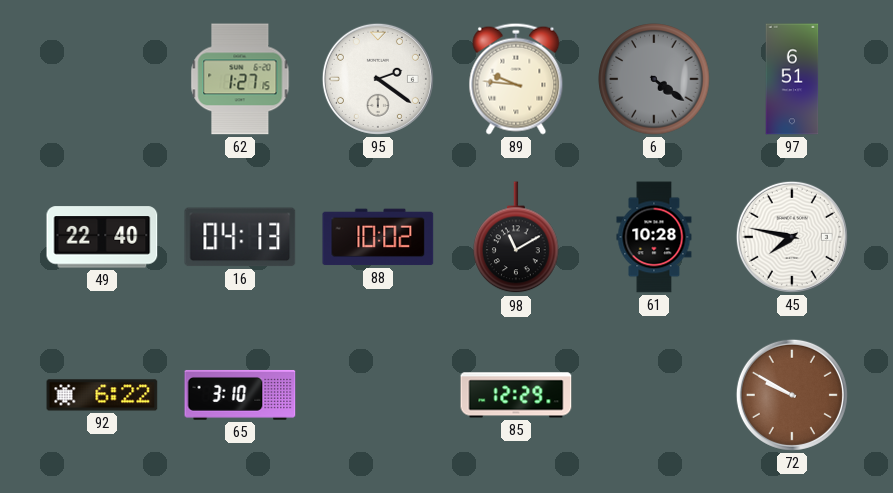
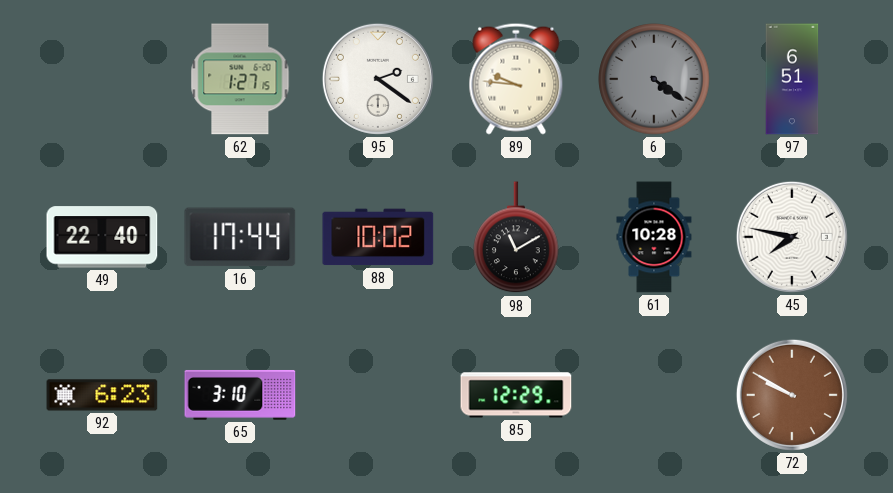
16: 04:13 -> 17:44
92: 6:22 -> 6:23
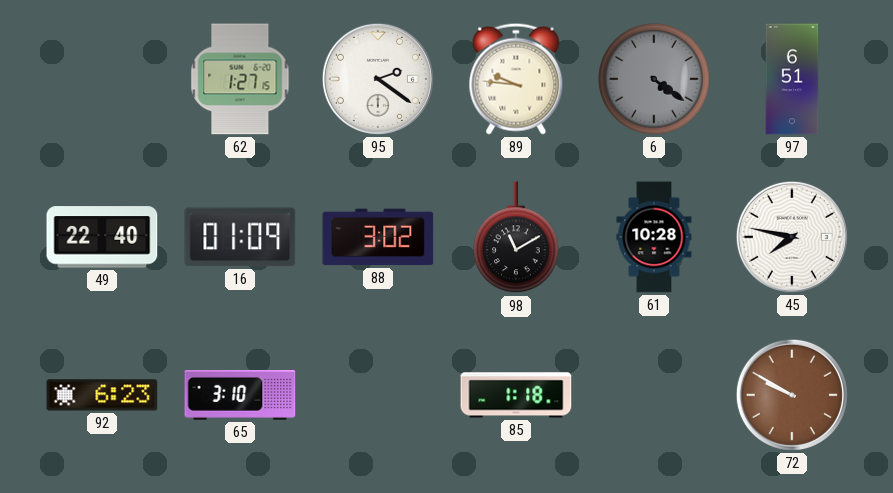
16: 17:44 -> 01:09
88: 10:02 -> 3:02
85: 12:29 -> 1:18
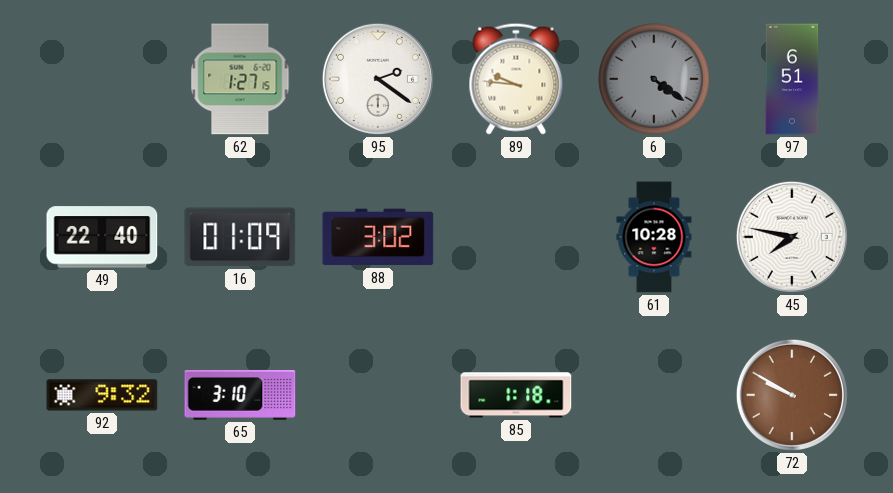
98: 11:10 -> none
92: 6:23 -> 9:32
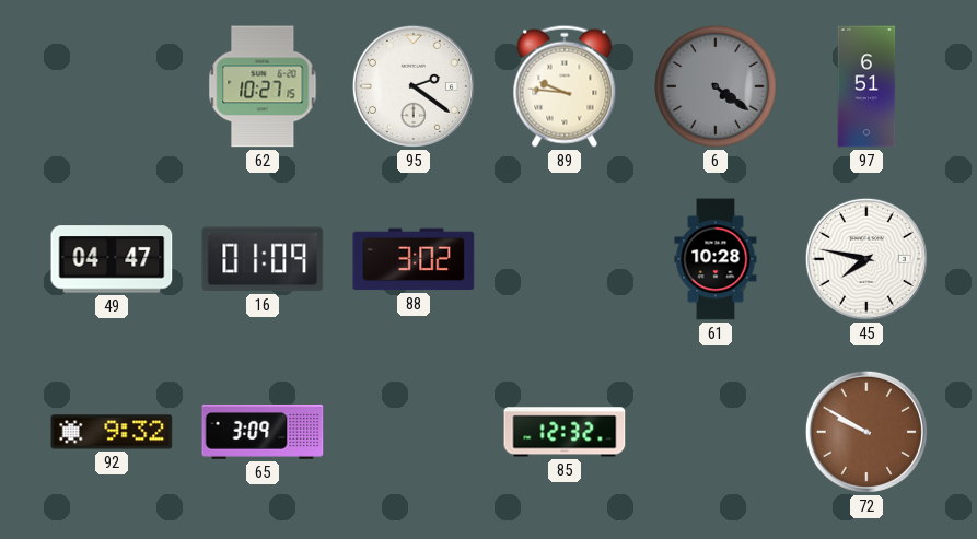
62: 1:27 -> 10:27
49: 22:40 -> 04:47
65: 3:10 -> 3:09
85: 1:18 -> 12:32
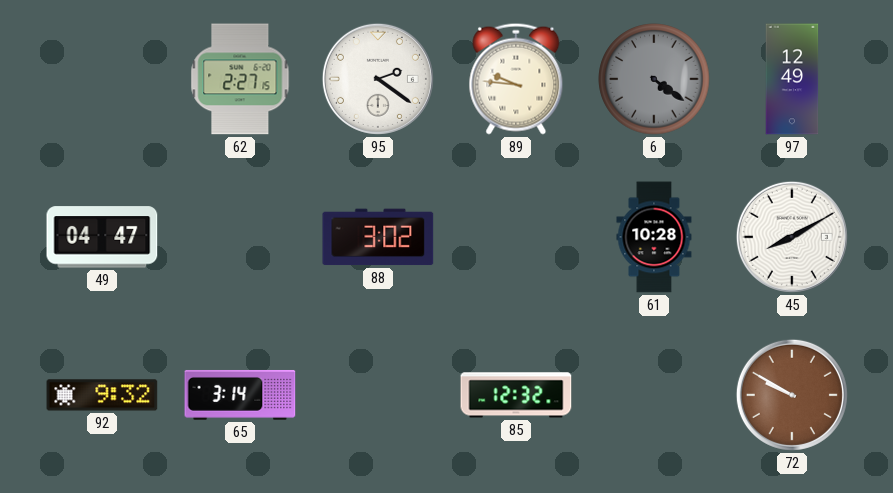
62: 10:27 -> 2:27
97: 6:51 -> 12:49
16: 01:09 -> none
45: 7:47 -> 8:10
65: 3:09 -> 3:14
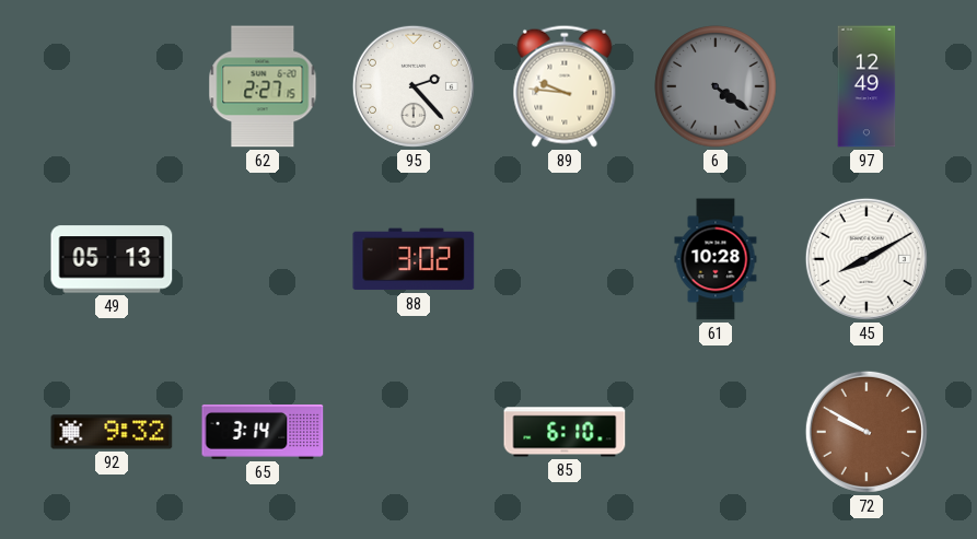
95: 2:21 -> 2:23
49: 04:47 -> 05:13
85: 12:32 -> 6:10
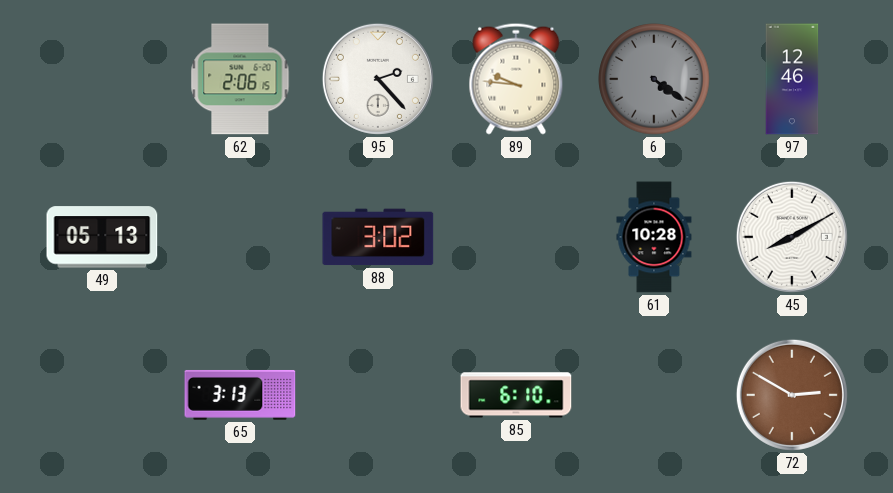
62: 2:27 -> 2:06
97: 12:49 -> 12:46
92: 9:32 -> none
65: 3:14 -> 3:13
72: 9:50 -> 2:50
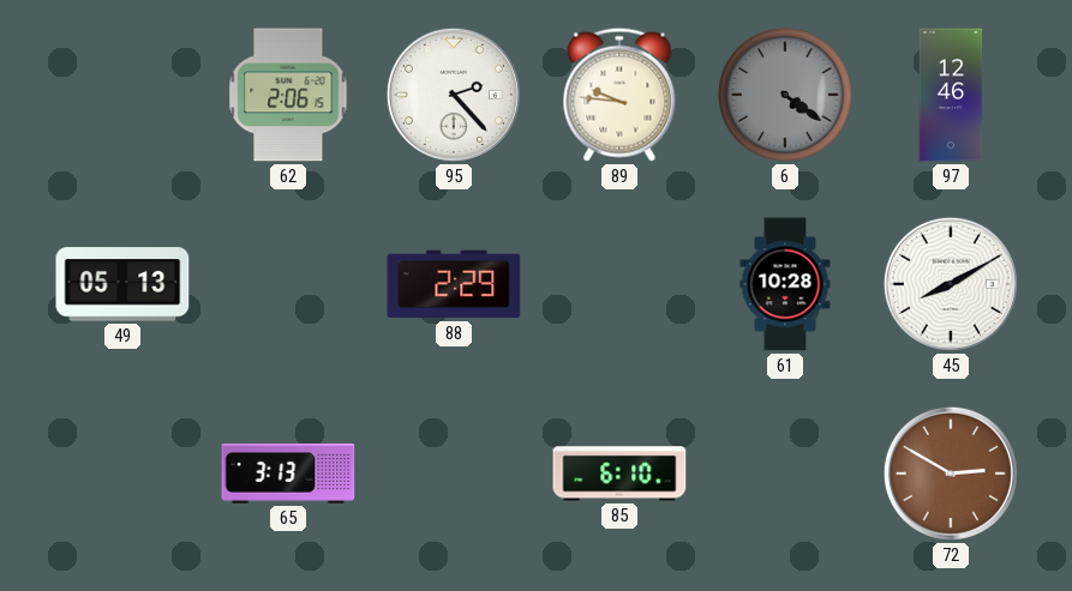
88: 3:02 -> 2:29
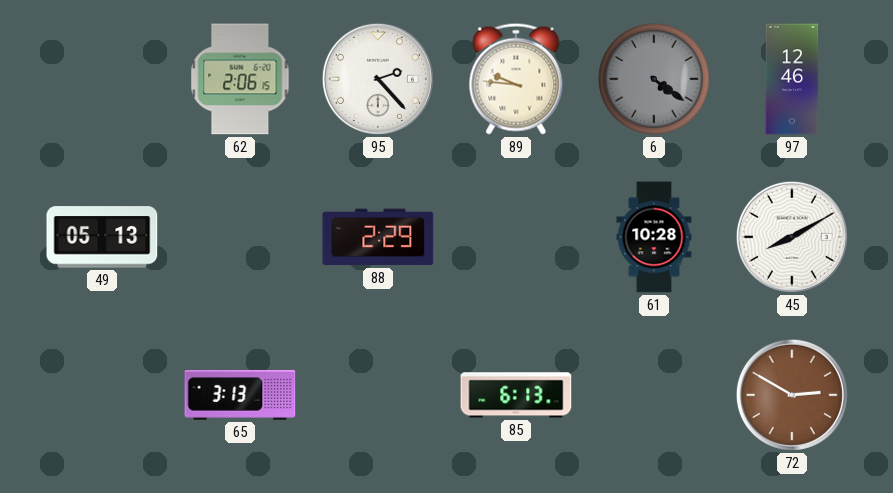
85: 6:10 -> 6:13
